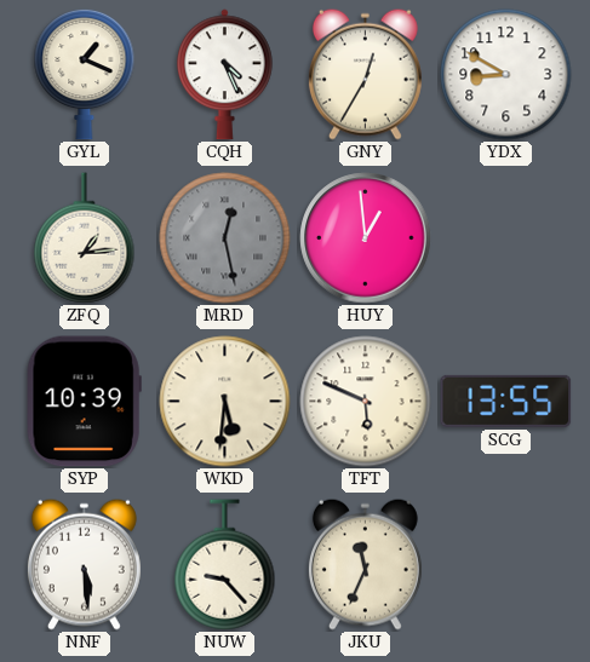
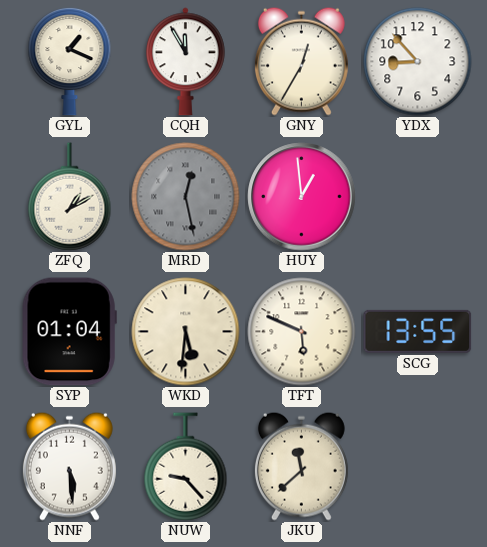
CQH: 4:26 -> 11:55
YDX: 8:50 -> 8:53
ZFQ: 1:14 -> 1:10
SYP: 10:39 -> 01:04
JKU: 11:34 -> 11:38
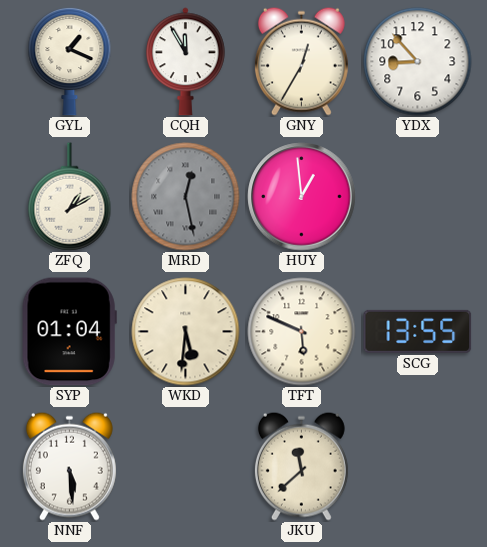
NUW: 9:23 -> none
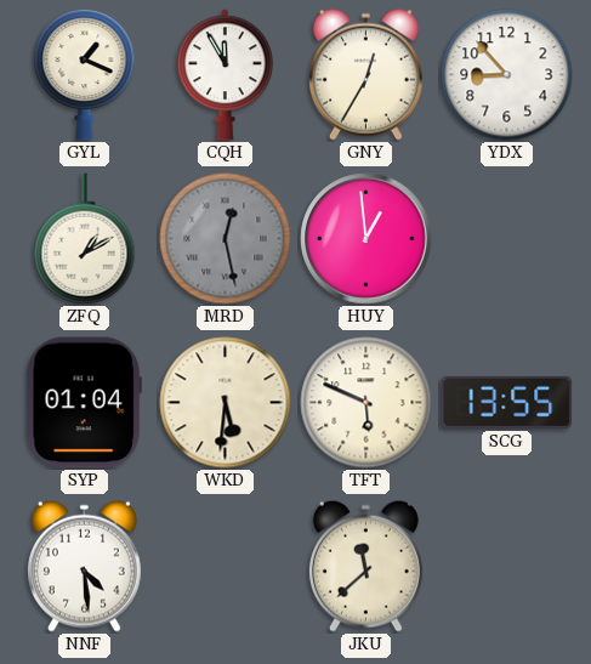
NNF: 5:29 -> 4:29
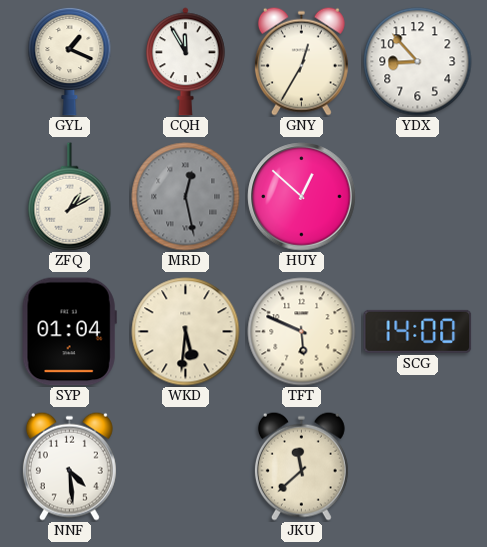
HUY: 12:59 -> 12:52
SCG: 13:55 -> 14:00
